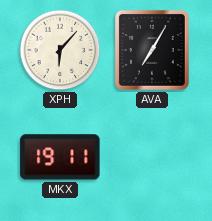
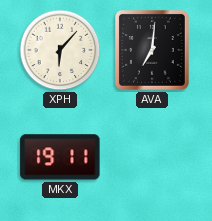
AVA: 7:05 -> 7:01
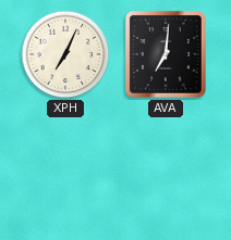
XPH: 6:07 -> 7:04
MKX: 19:11 -> none
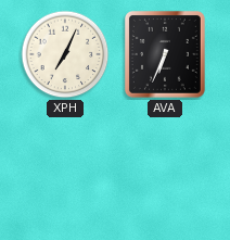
AVA: 7:01 -> 6:34
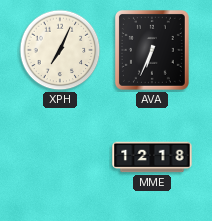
MME: none -> 12:18
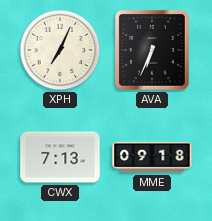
CWX: none -> 7:13
MME: 12:18 -> 09:18
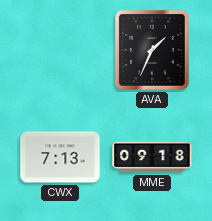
XPH: 7:04 -> none
AVA: 6:34 -> 1:34
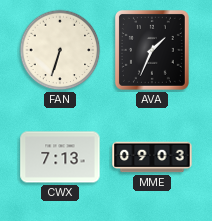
FAN: none -> 6:33
MME: 09:18 -> 09:03
